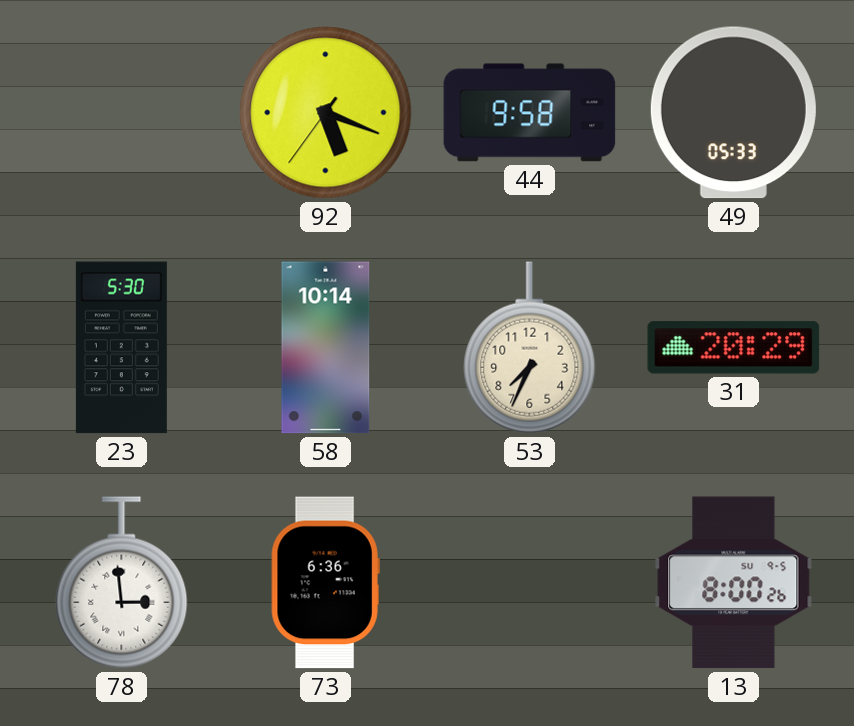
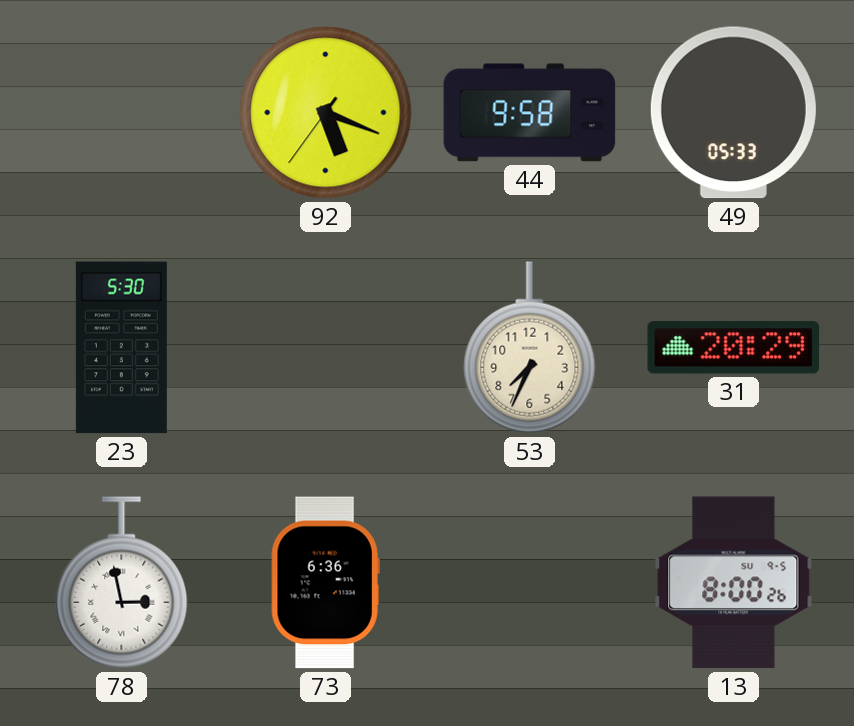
58: 10:14 -> none
78: 2:59 -> 2:58
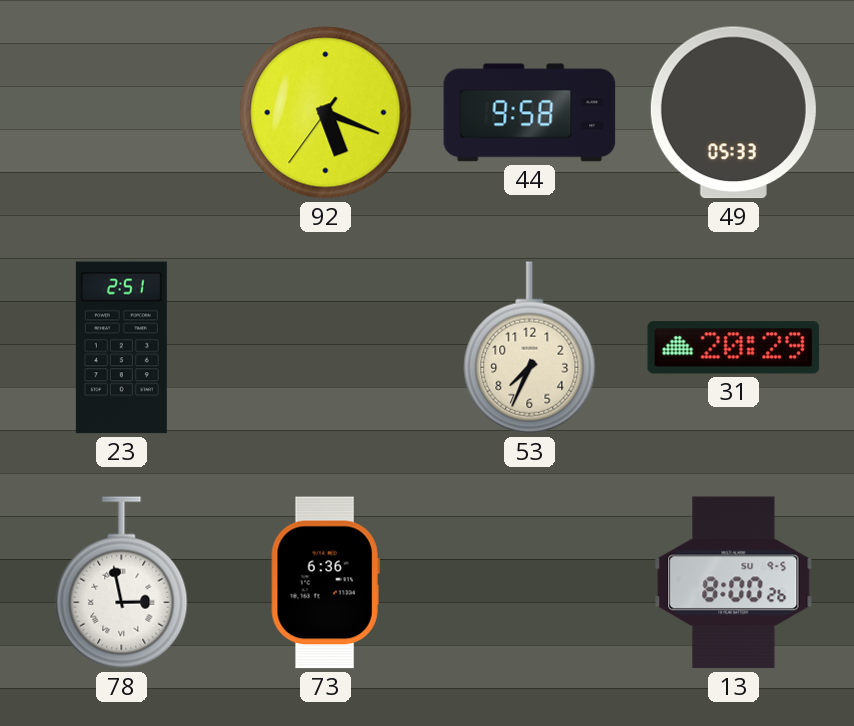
23: 5:30 -> 2:51
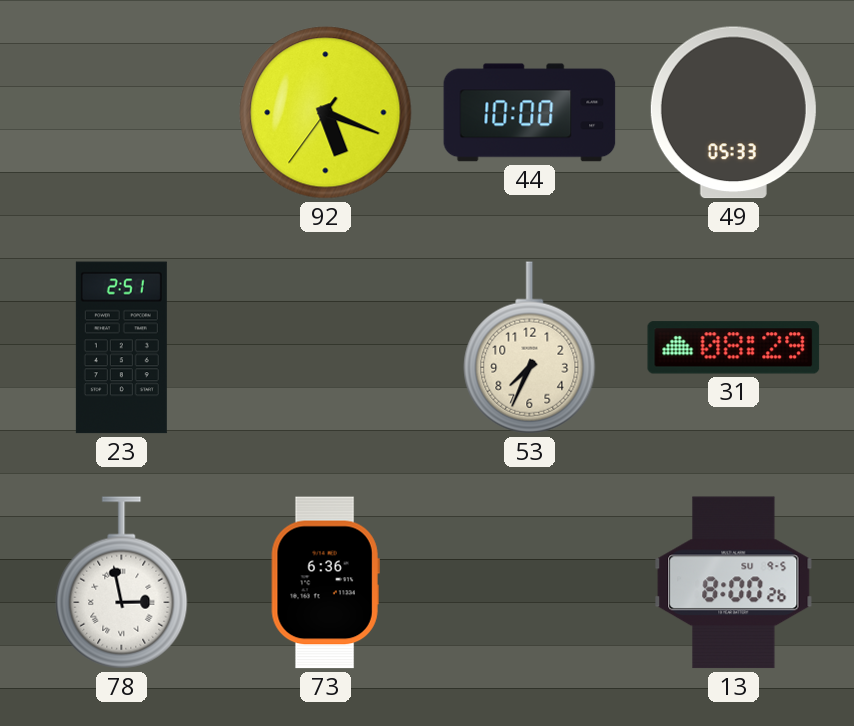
44: 9:58 -> 10:00
31: 20:29 -> 08:29
